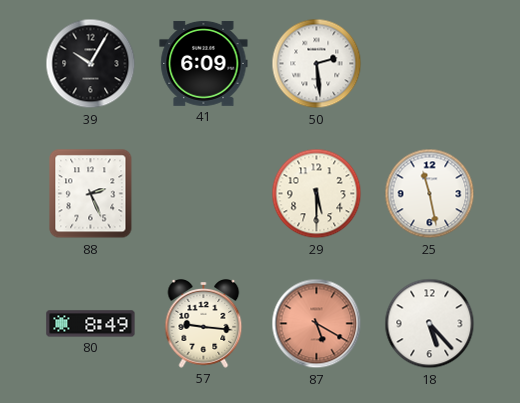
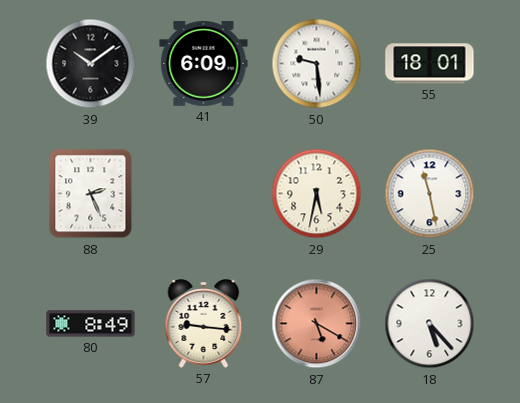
39: 10:05 -> 10:09
50: 2:29 -> 9:29
55: none -> 18:01
29: 5:30 -> 5:32
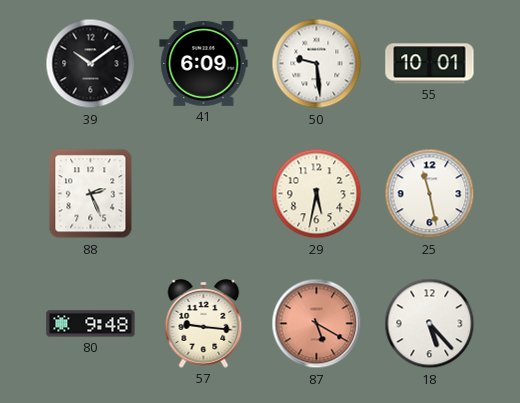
55: 18:01 -> 10:01
80: 8:49 -> 9:48
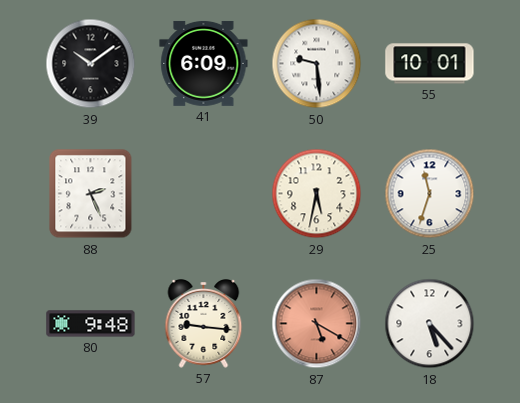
25: 11:28 -> 11:33
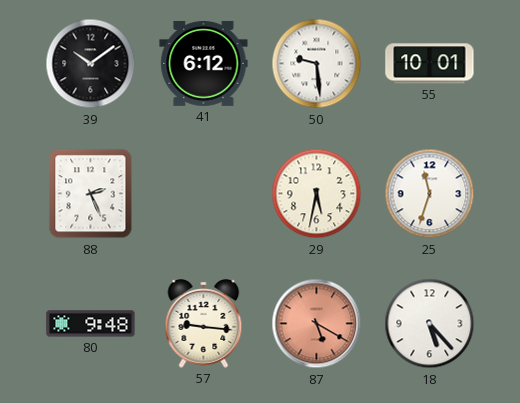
41: 6:09 -> 6:12
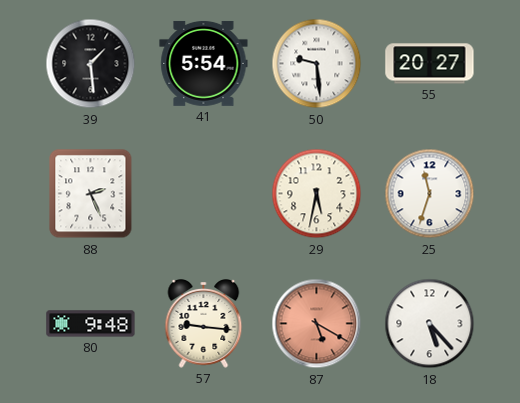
39: 10:09 -> 1:29
41: 6:12 -> 5:54
55: 10:01 -> 20:27
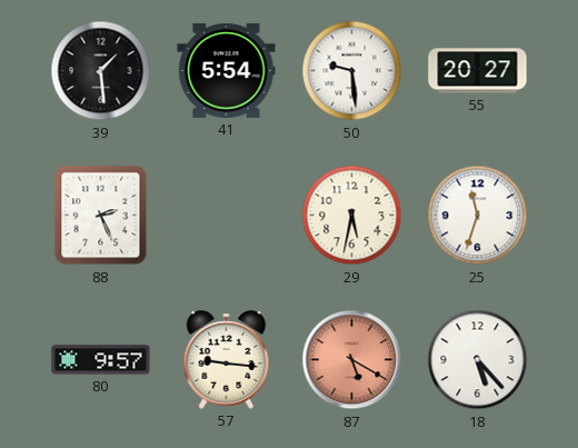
80: 9:48 -> 9:57
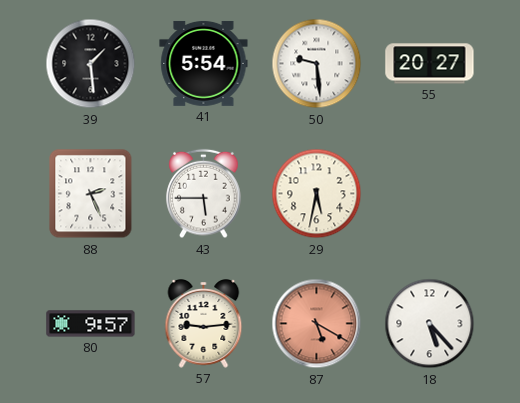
43: none -> 5:45
25: 11:33 -> none
57: 9:16 -> 9:14
